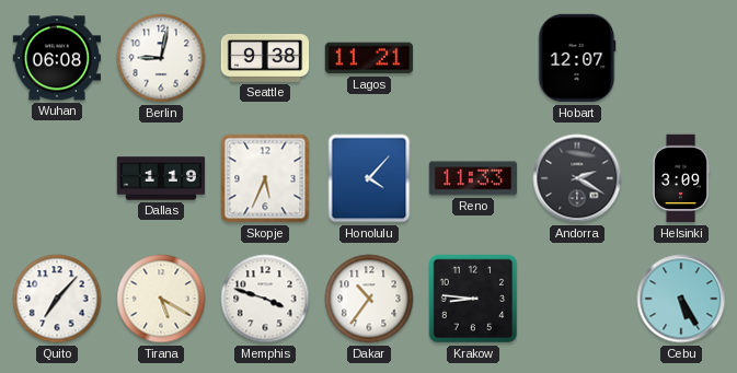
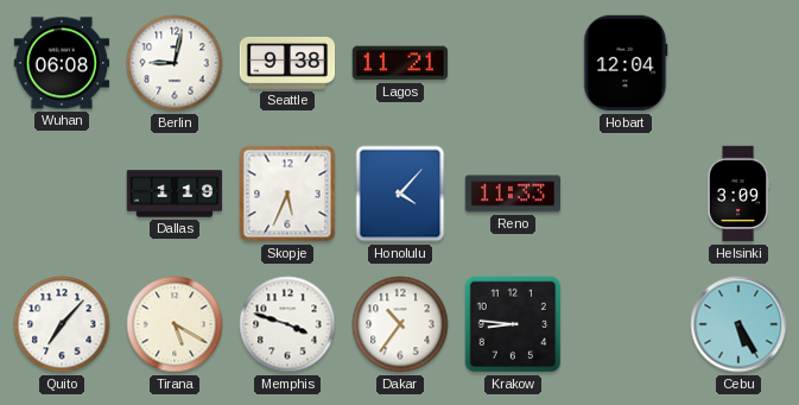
Hobart: 12:07 -> 12:04
Andorra: 2:20 -> none
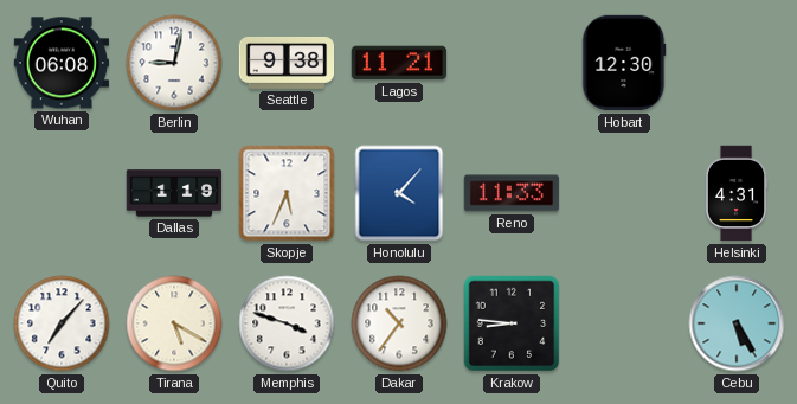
Hobart: 12:04 -> 12:30
Helsinki: 3:09 -> 4:31
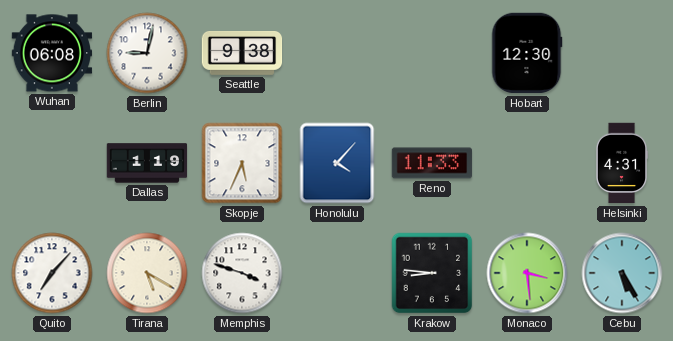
Lagos: 11:21 -> none
Dakar: 10:36 -> none
Monaco: none -> 3:29
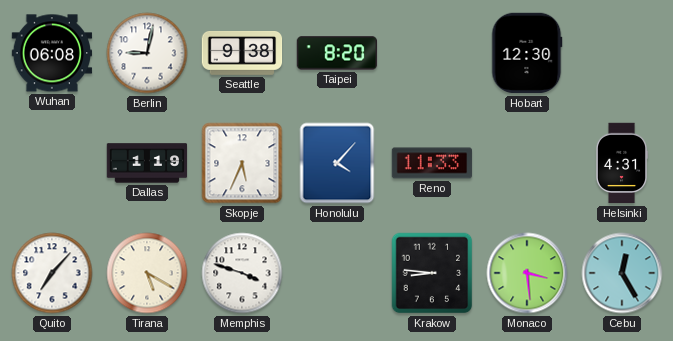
Taipei: none -> 8:20
Cebu: 5:25 -> 12:25
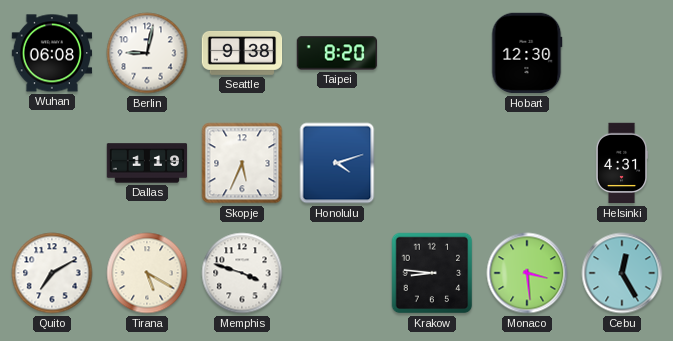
Honolulu: 4:07 -> 4:12
Reno: 11:33 -> none
Quito: 7:07 -> 7:10
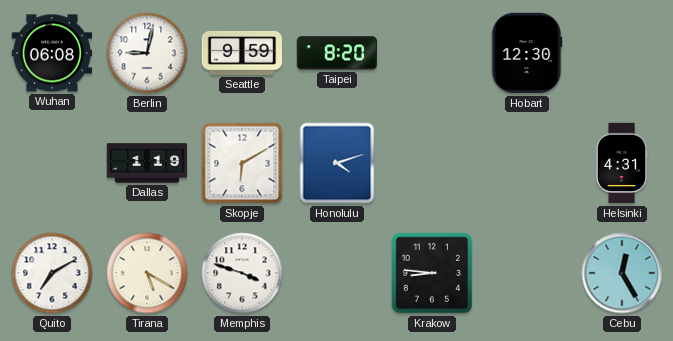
Seattle: 9:38 -> 9:59
Skopje: 5:34 -> 6:10
Monaco: 3:29 -> none
